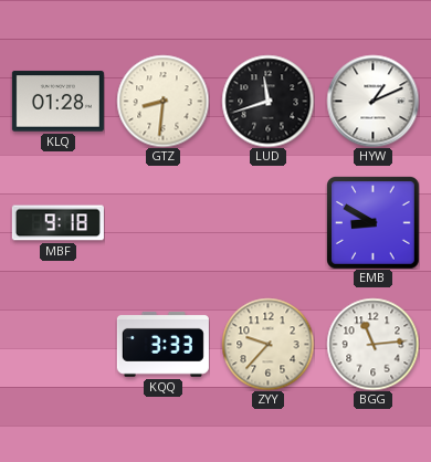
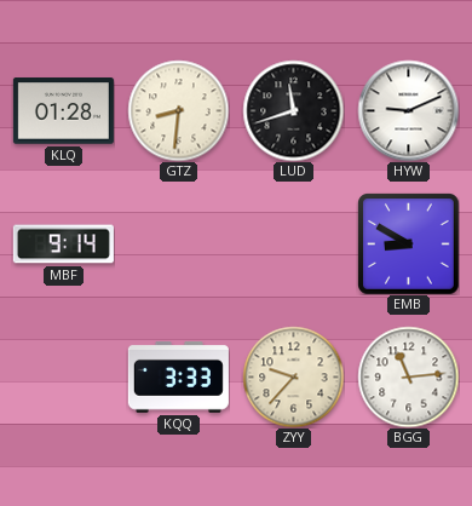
HYW: 1:11 -> 9:11
MBF: 9:18 -> 9:14
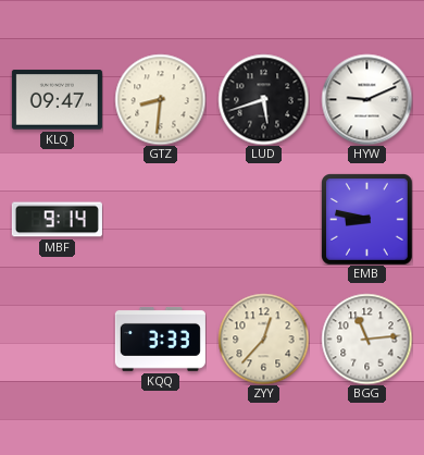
KLQ: 01:28 -> 09:47
LUD: 11:42 -> 5:42
EMB: 8:50 -> 8:47
ZYY: 9:37 -> 12:37
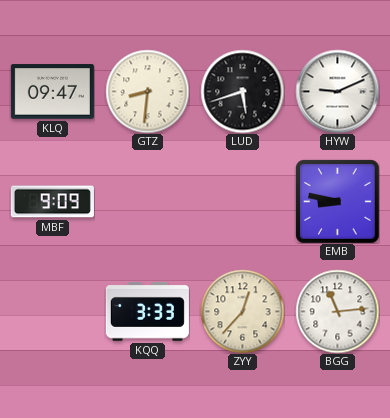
MBF: 9:14 -> 9:09
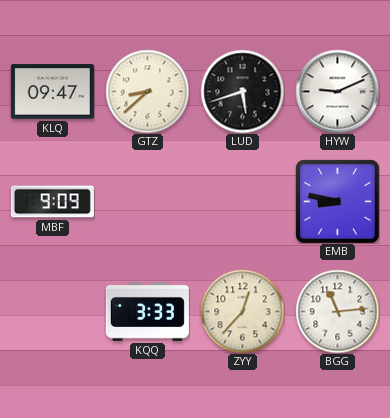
GTZ: 8:31 -> 8:38
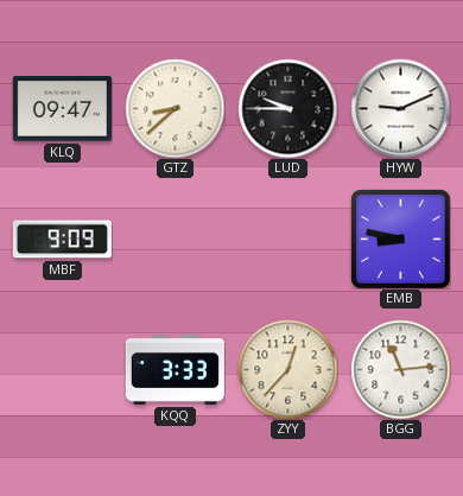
LUD: 5:42 -> 9:45
